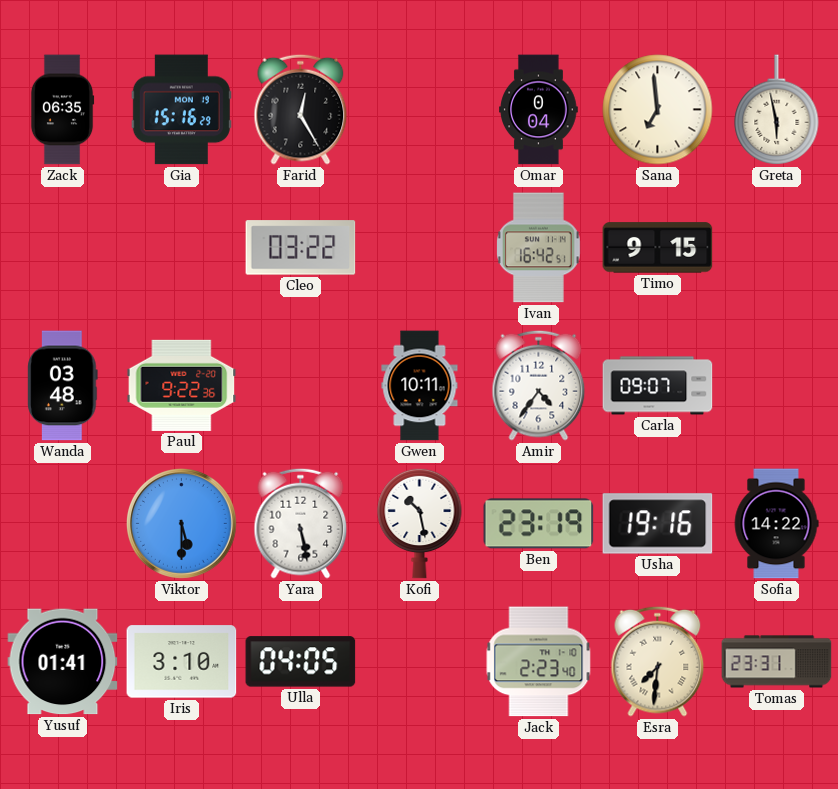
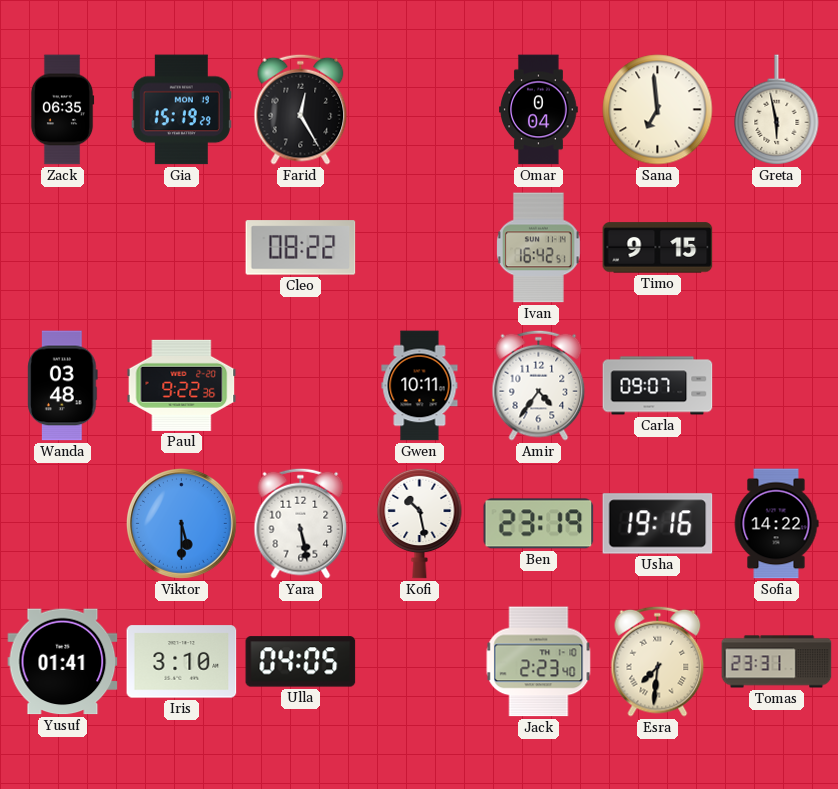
Gia: 15:16 -> 15:19
Cleo: 03:22 -> 08:22
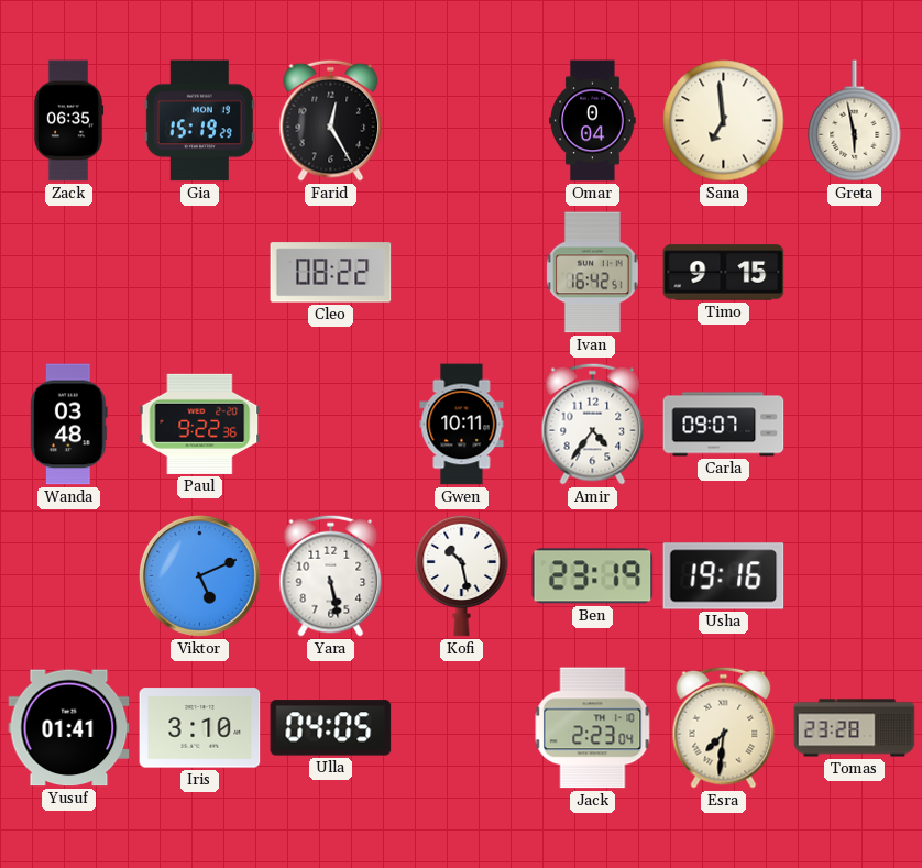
Viktor: 5:30 -> 5:11
Sofia: 14:22 -> none
Jack: 2:23:40 -> 2:23:04
Tomas: 23:31 -> 23:28
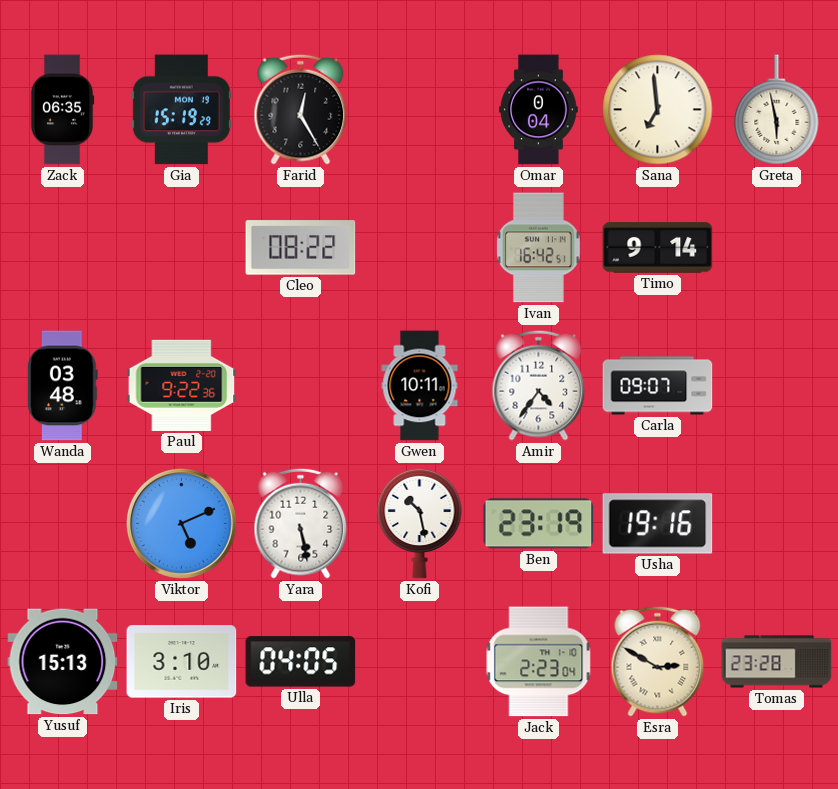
Timo: 9:15 -> 9:14
Yusuf: 01:41 -> 15:13
Esra: 7:31 -> 2:50
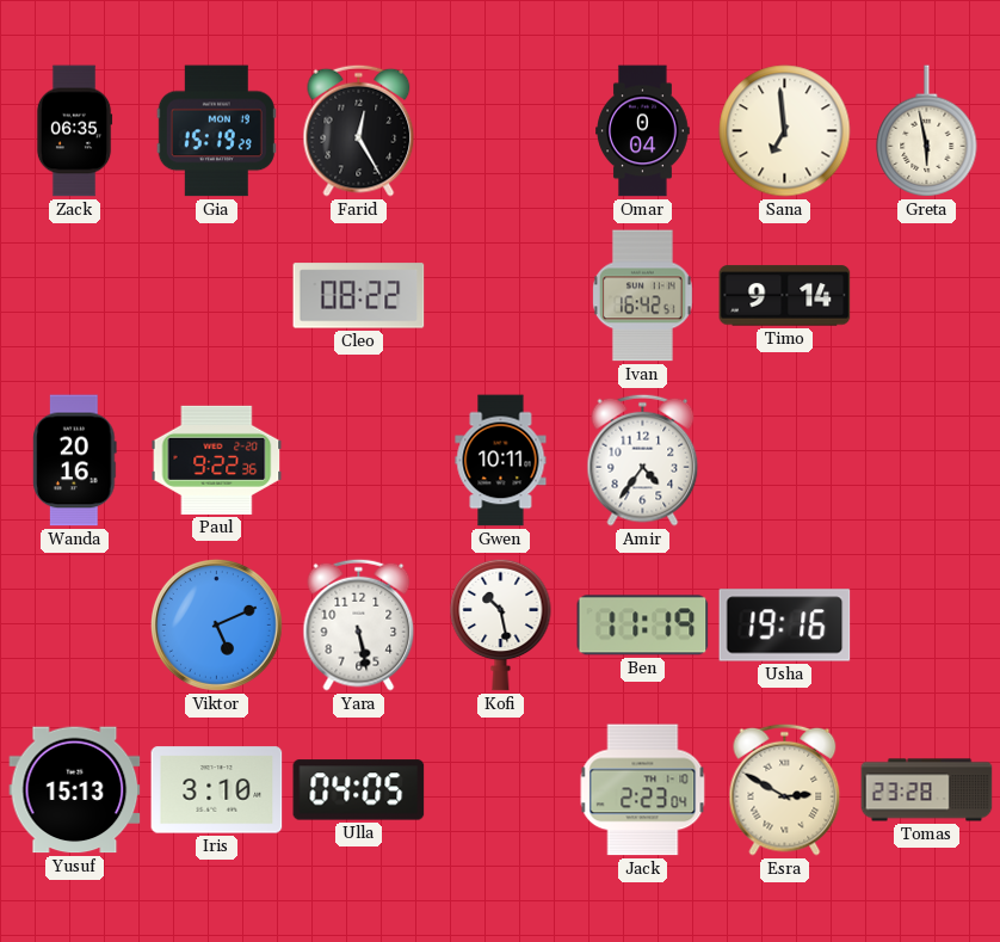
Wanda: 03:48 -> 20:16
Carla: 09:07 -> none
Ben: 23:19 -> 11:19
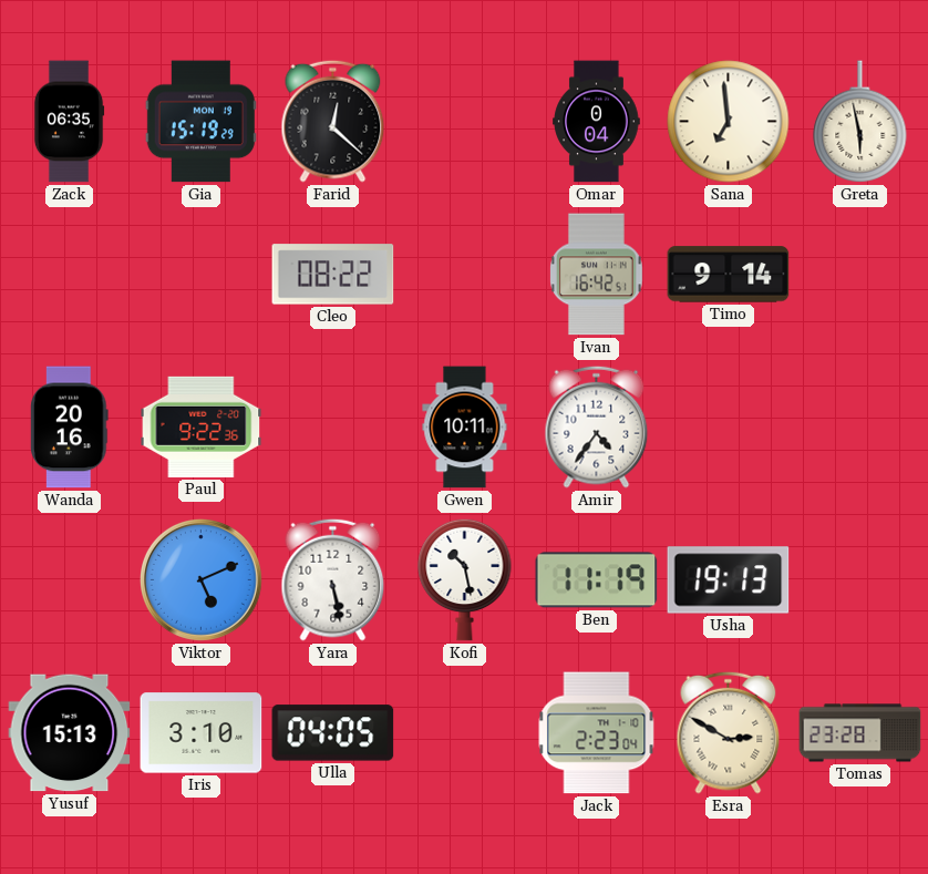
Farid: 12:25 -> 12:22
Usha: 19:16 -> 19:13
